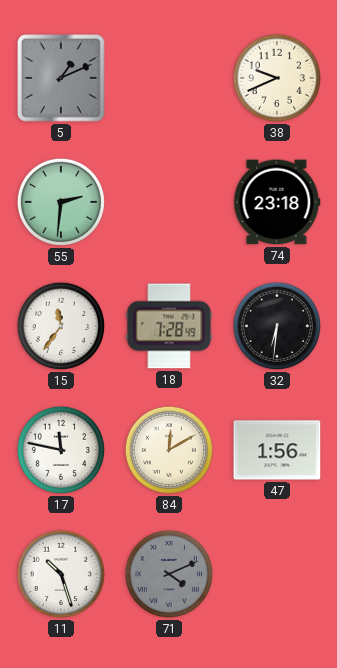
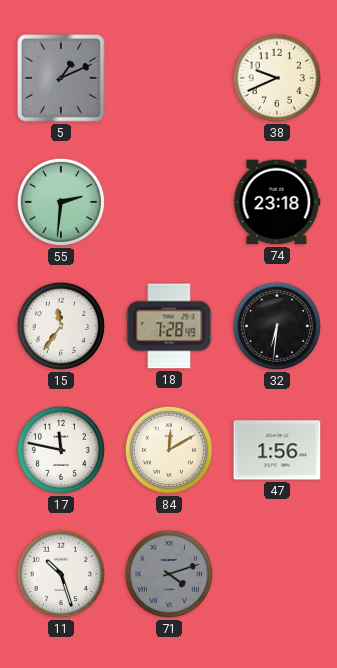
71: 4:11 -> 4:12
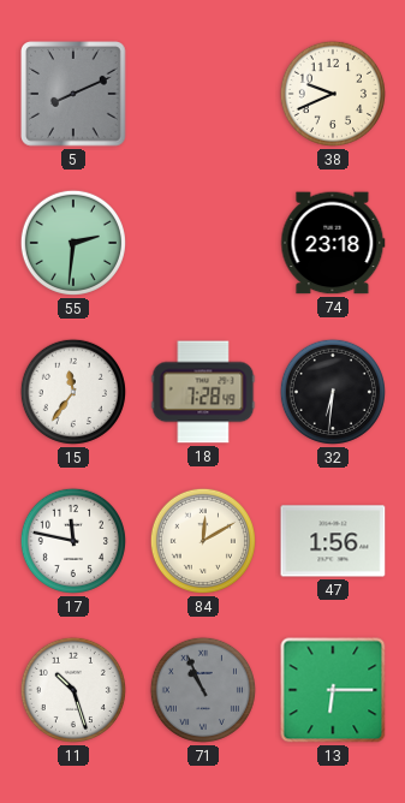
5: 1:11 -> 8:11
71: 4:12 -> 10:56
13: none -> 6:15
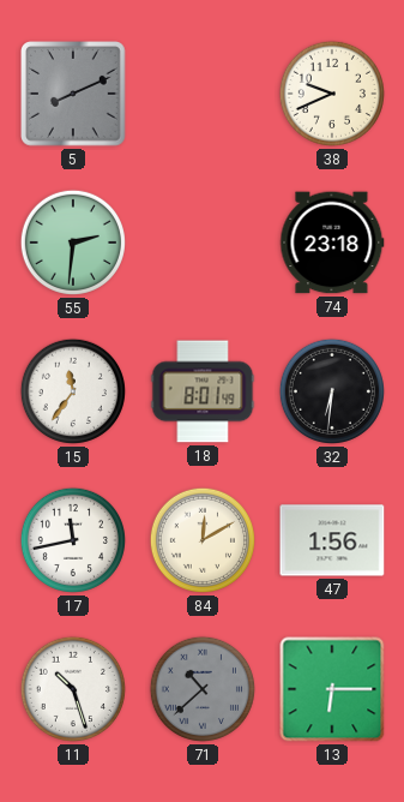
18: 7:28 -> 8:01
17: 11:47 -> 11:43
71: 10:56 -> 10:38
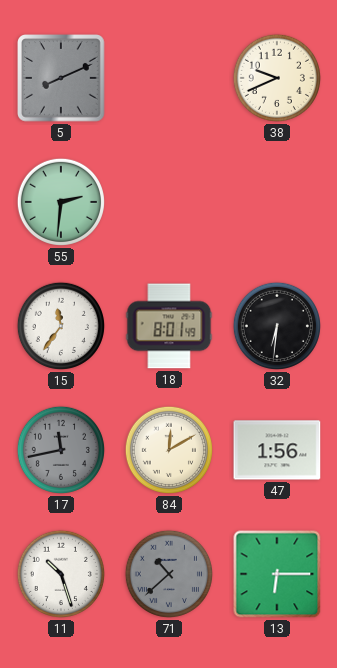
74: 23:18 -> none
17 dial: white -> grey
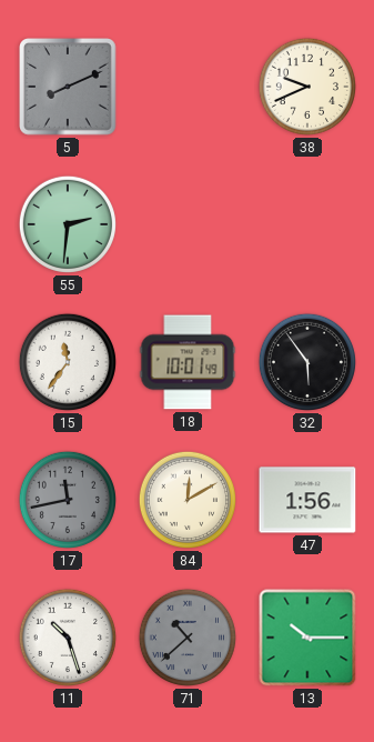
18: 8:01 -> 10:01
32: 6:31 -> 5:54
13: 6:15 -> 10:15
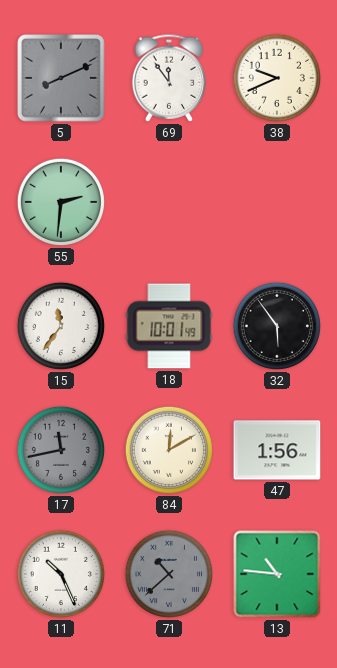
69: none -> 11:54
11: 10:27 -> 10:26
13: 10:15 -> 10:46
